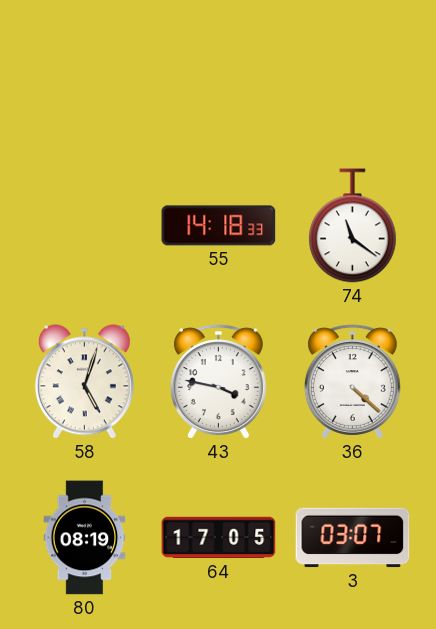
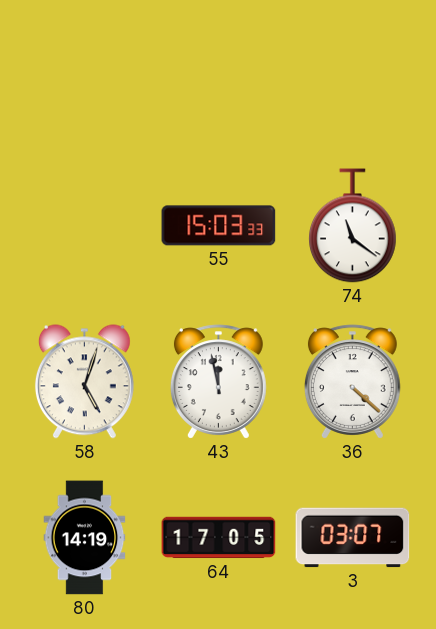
55: 14:18 -> 15:03
43: 3:47 -> 11:58
80: 08:19 -> 14:19
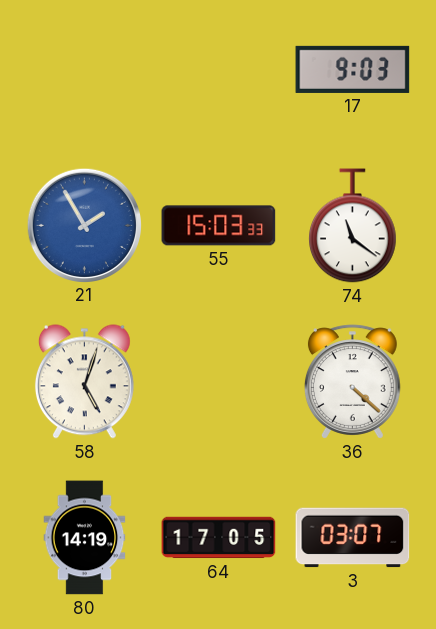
17: none -> 9:03
21: none -> 1:55
43: 11:58 -> none
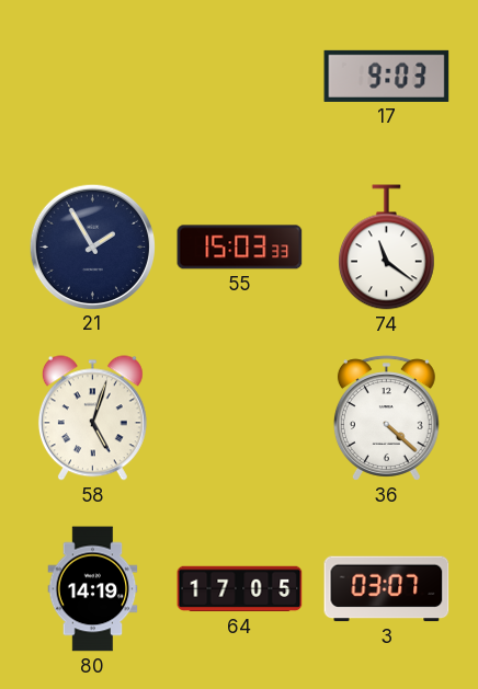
21 dial: blue -> navy
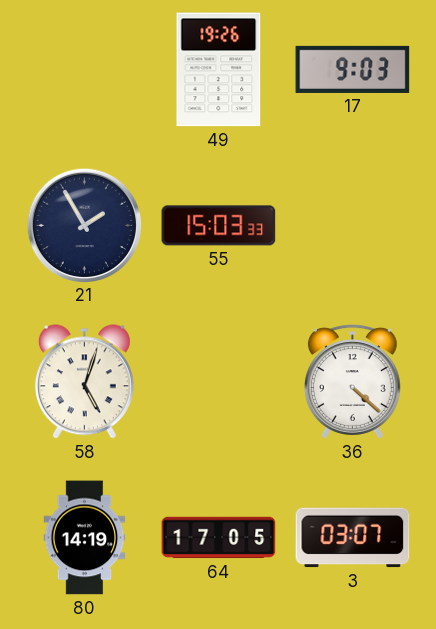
49: none -> 19:26
74: 11:21 -> none
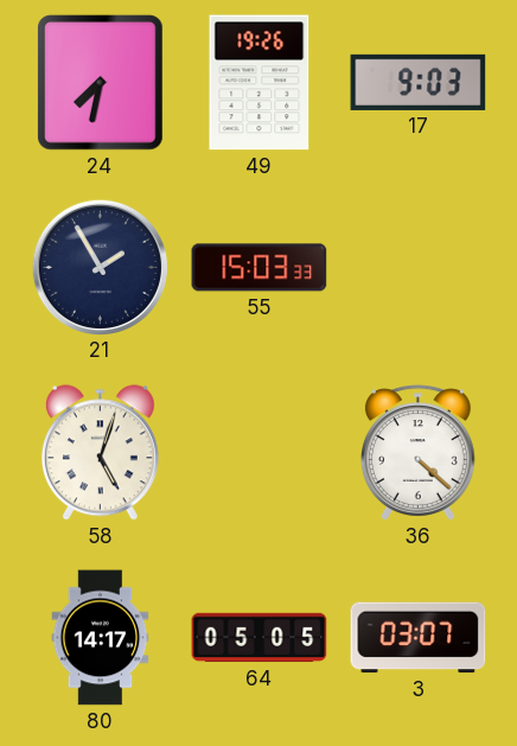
24: none -> 7:32
80: 14:19 -> 14:17
64: 17:05 -> 05:05
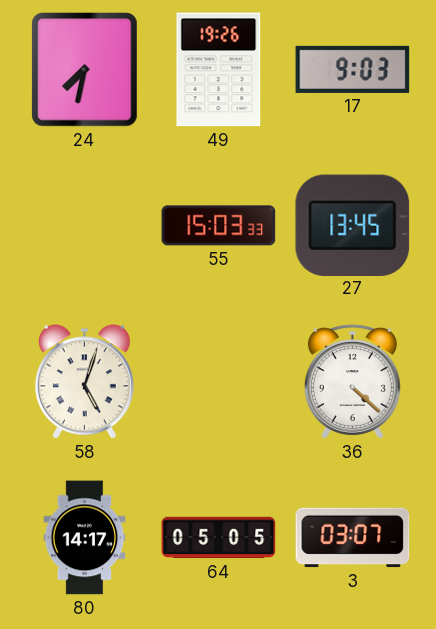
21: 1:55 -> none
27: none -> 13:45
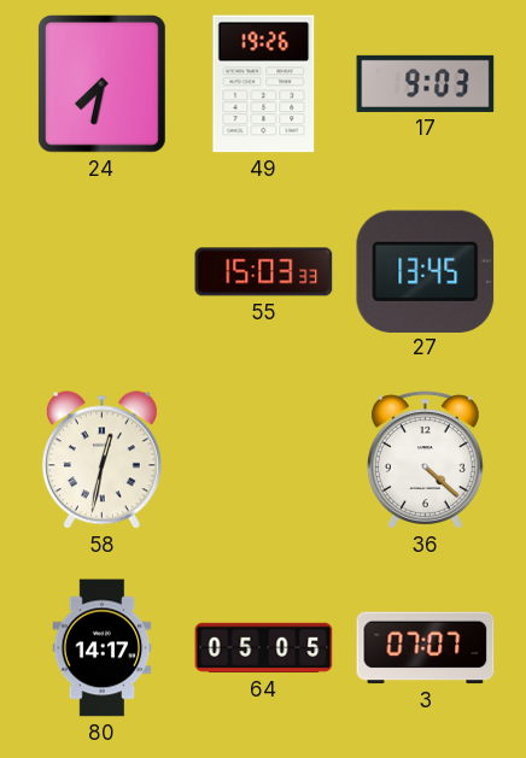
58: 5:03 -> 12:32
3: 03:07 -> 07:07
